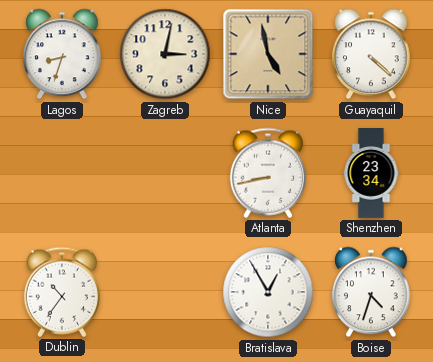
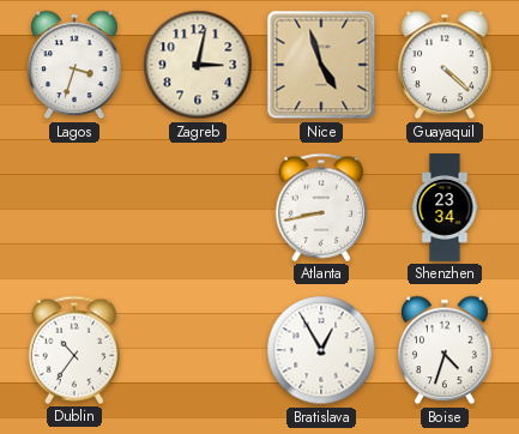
Lagos: 8:33 -> 3:33
Nice: 4:58 -> 4:57
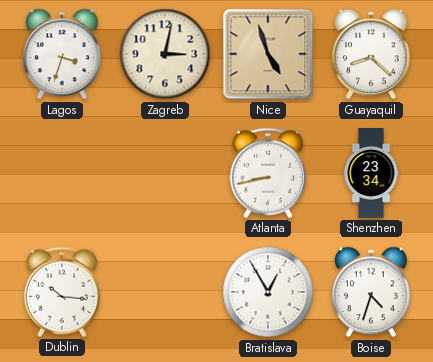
Guayaquil: 4:22 -> 8:22
Dublin: 10:36 -> 10:16
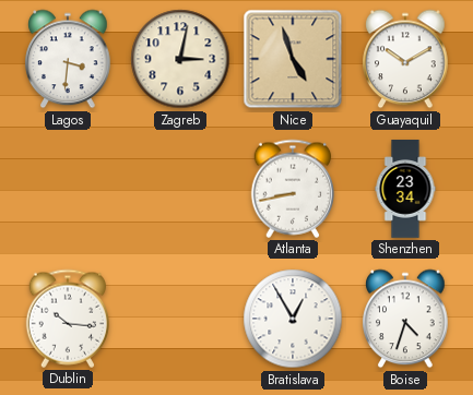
Lagos: 3:33 -> 3:31
Guayaquil: 8:22 -> 10:10
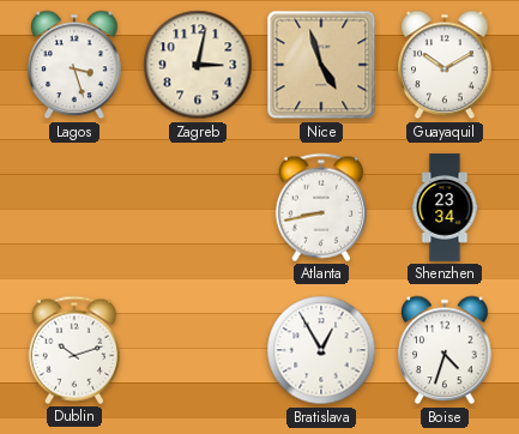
Lagos: 3:31 -> 3:27
Dublin: 10:16 -> 10:12
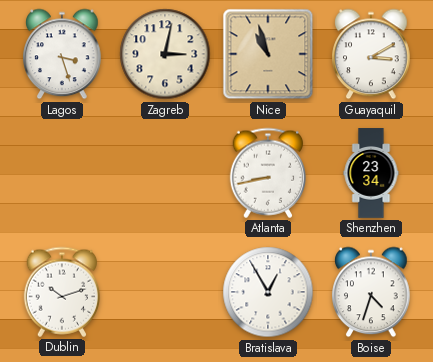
Nice: 4:57 -> 10:57
Guayaquil: 10:10 -> 3:10
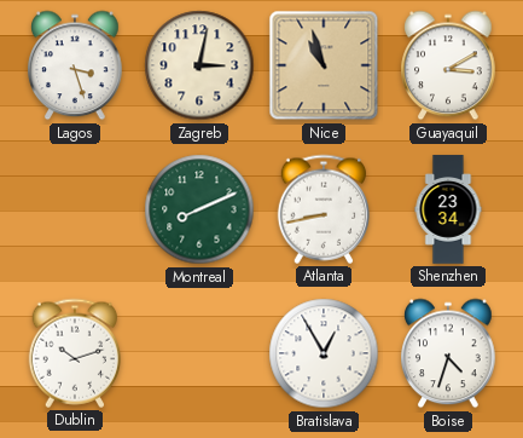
Montreal: none -> 8:11
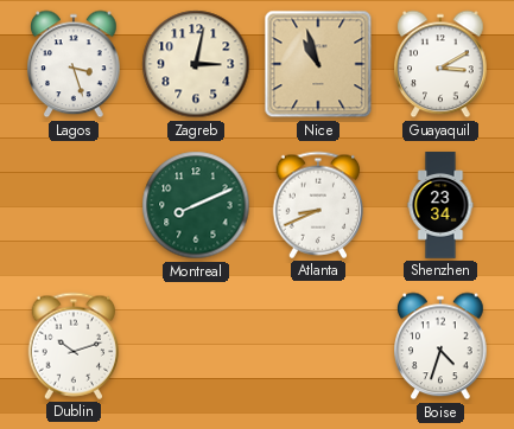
Atlanta: 8:43 -> 8:41
Bratislava: 12:55 -> none
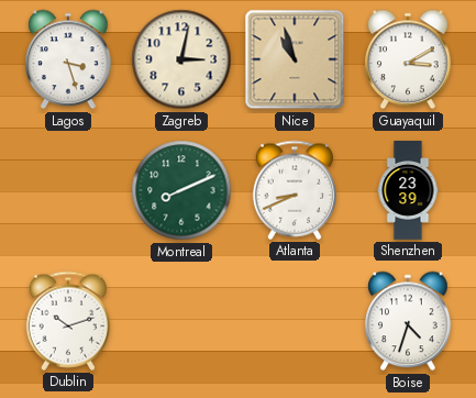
Shenzhen: 23:34 -> 23:39
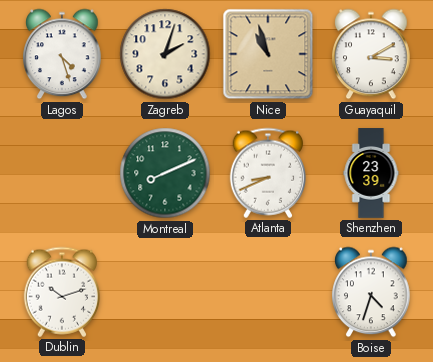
Lagos: 3:27 -> 4:27
Zagreb: 3:02 -> 2:03
